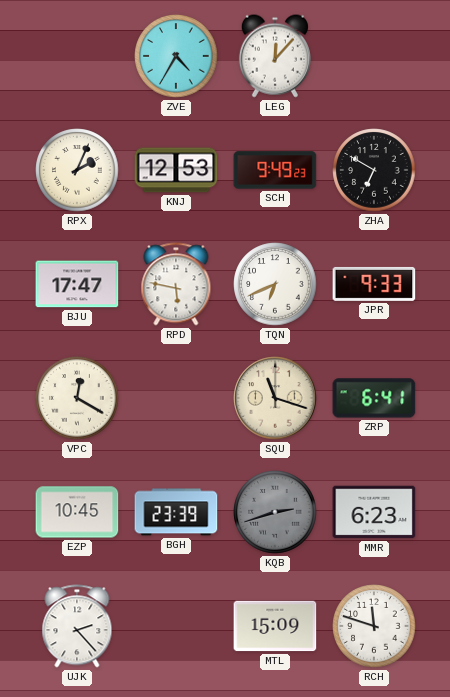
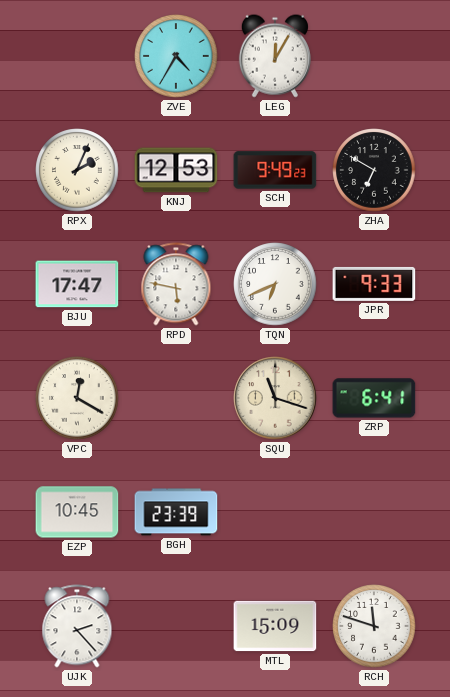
LEG: 12:07 -> 12:05
KQB: 2:42 -> none
MMR: 6:23 -> none
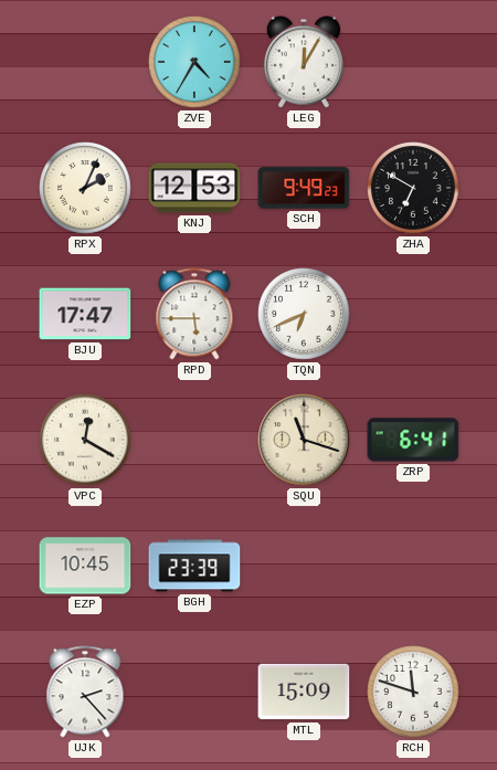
RPD: 5:47 -> 5:45
JPR: 9:33 -> none
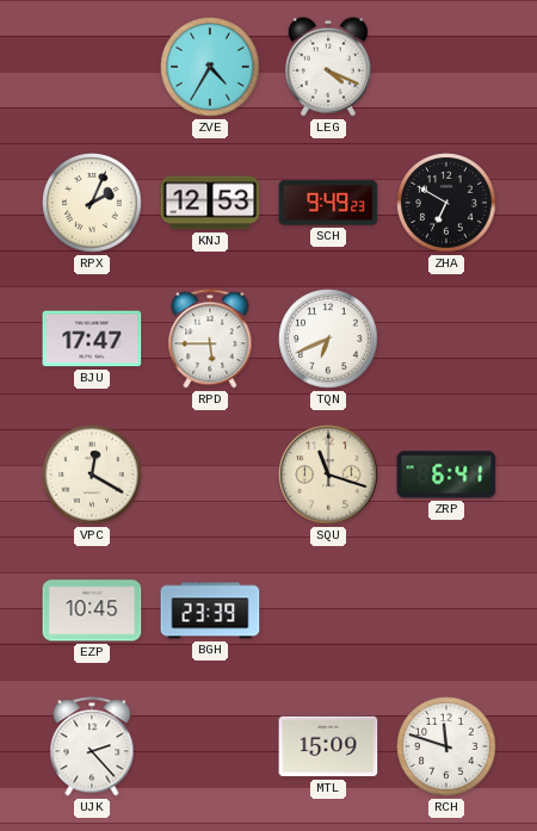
LEG: 12:05 -> 4:19
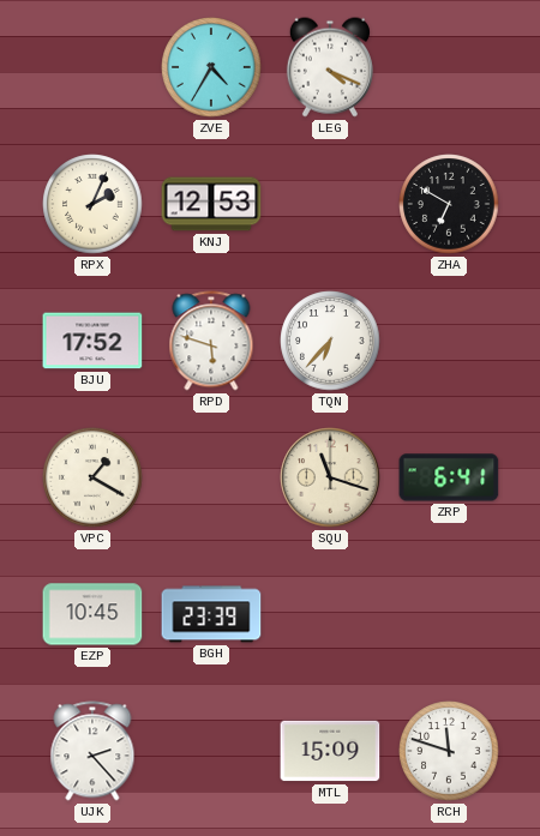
SCH: 9:49 -> none
BJU: 17:47 -> 17:52
RPD: 5:45 -> 5:48
TQN: 6:41 -> 6:37
VPC: 12:20 -> 1:20
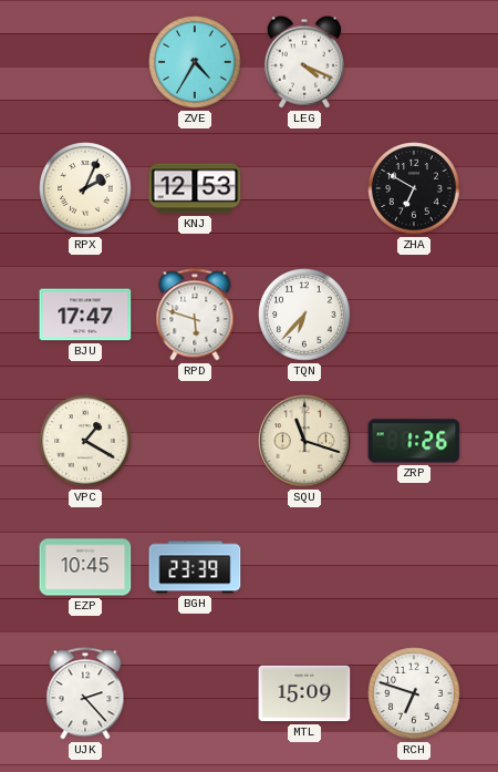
BJU: 17:52 -> 17:47
ZRP: 6:41 -> 1:26
RCH: 11:48 -> 6:48
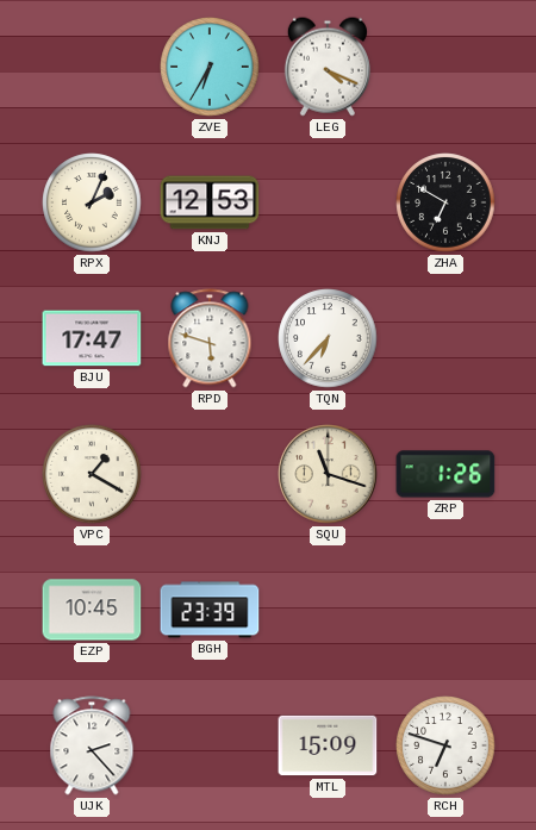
ZVE: 4:35 -> 6:35
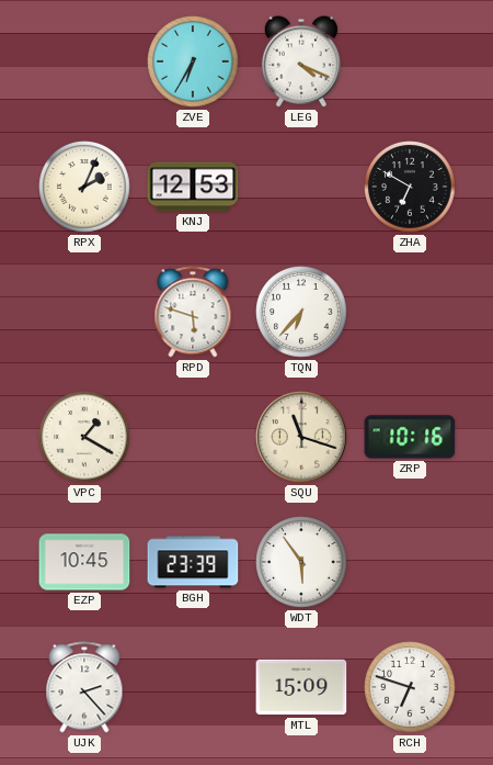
BJU: 17:47 -> none
ZRP: 1:26 -> 10:16
WDT: none -> 5:54
